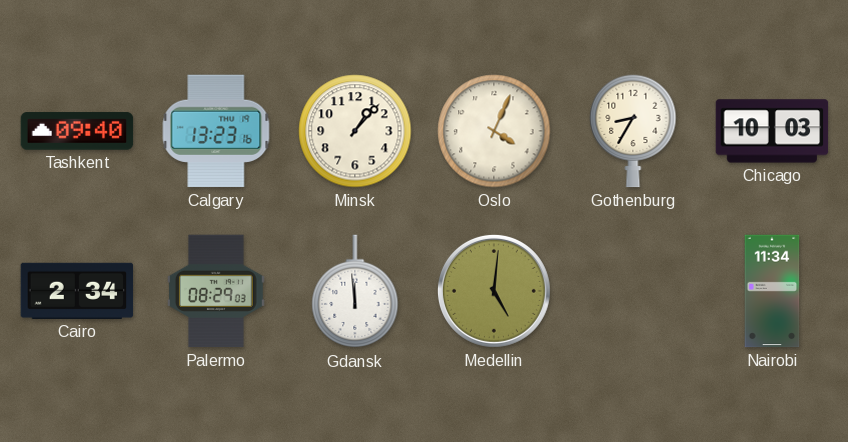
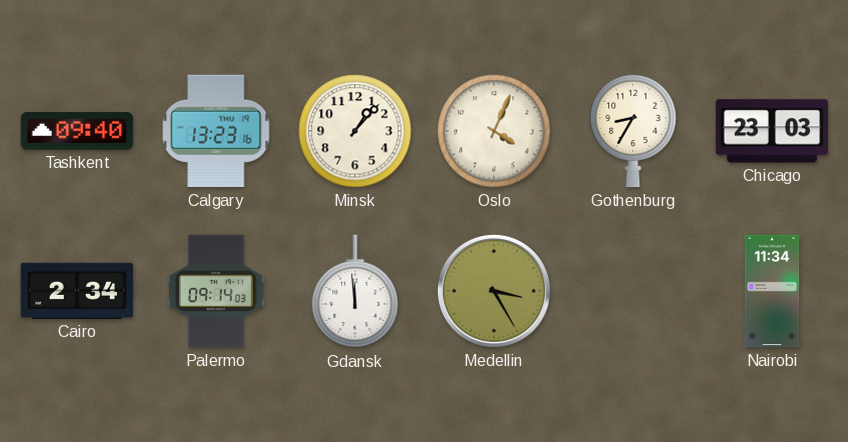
Chicago: 10:03 -> 23:03
Palermo: 08:29 -> 09:14
Medellin: 5:01 -> 3:25
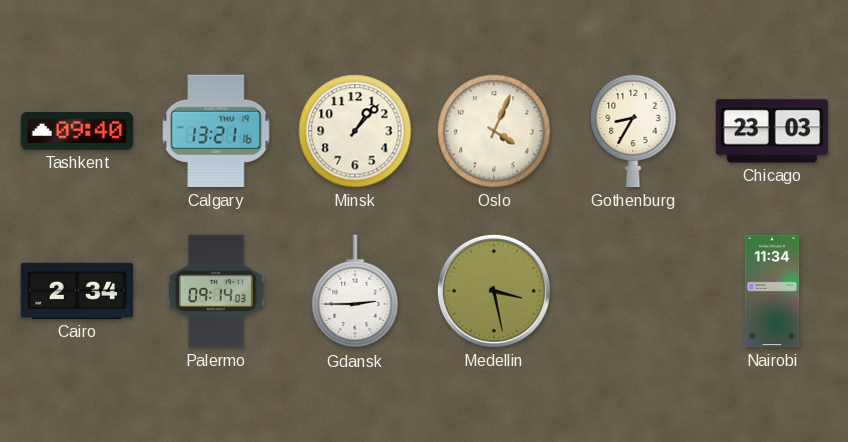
Calgary: 13:23 -> 13:21
Gdansk: 11:59 -> 2:45
Medellin: 3:25 -> 3:28
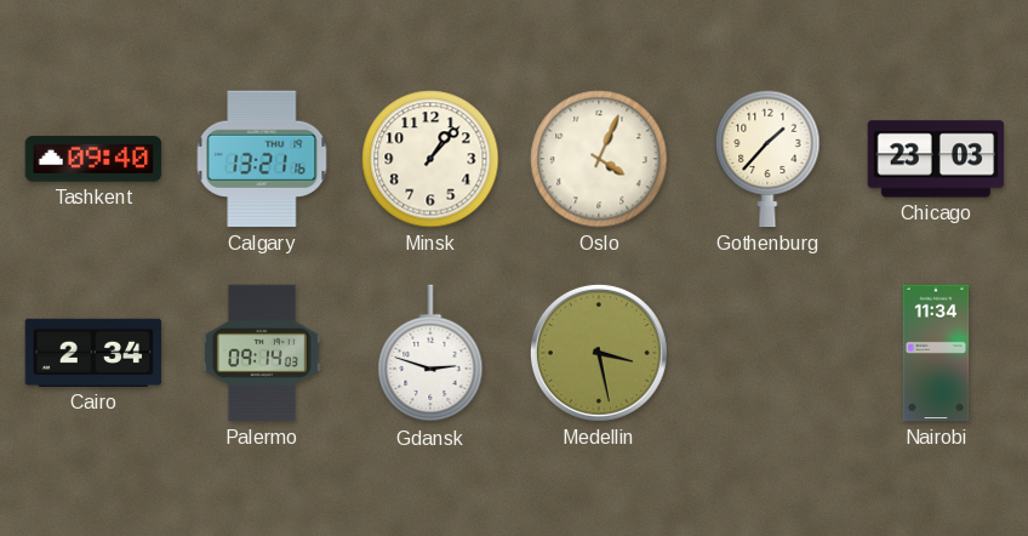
Gothenburg: 8:35 -> 1:37
Gdansk: 2:45 -> 2:48
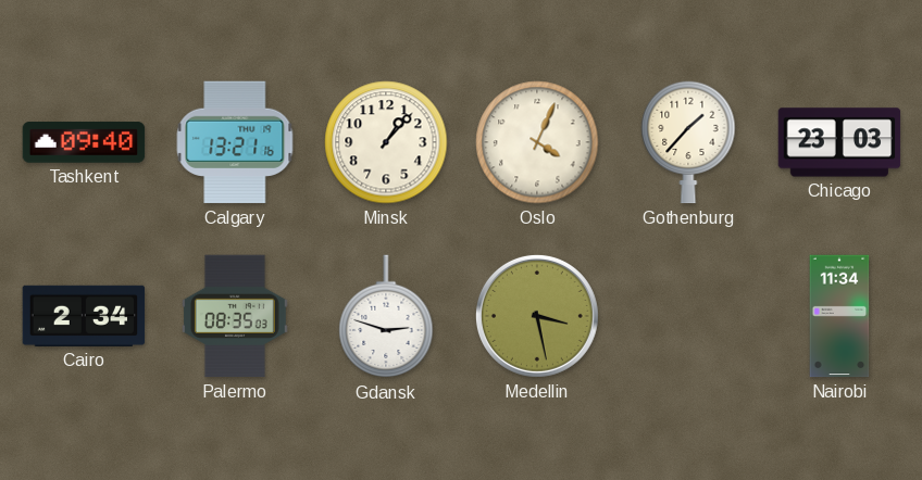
Palermo: 09:14 -> 08:35
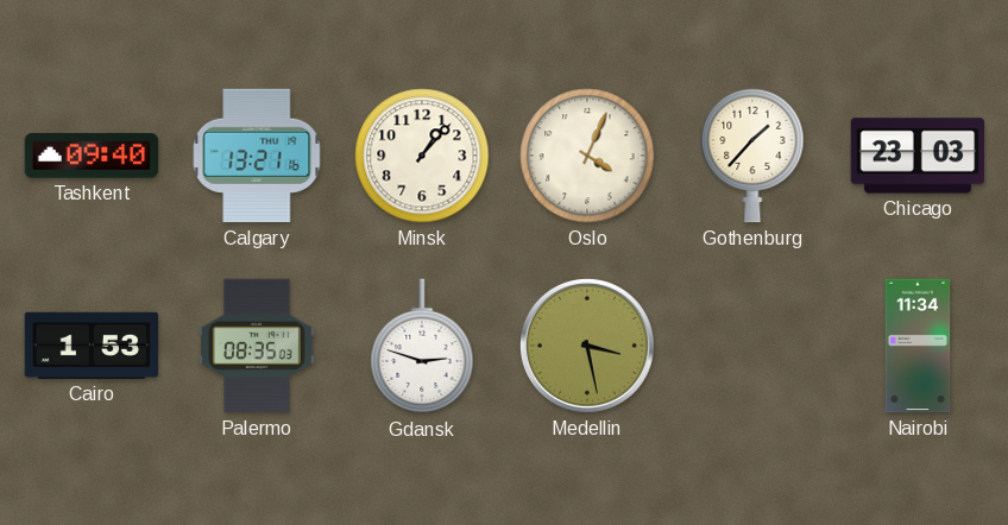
Cairo: 2:34 -> 1:53
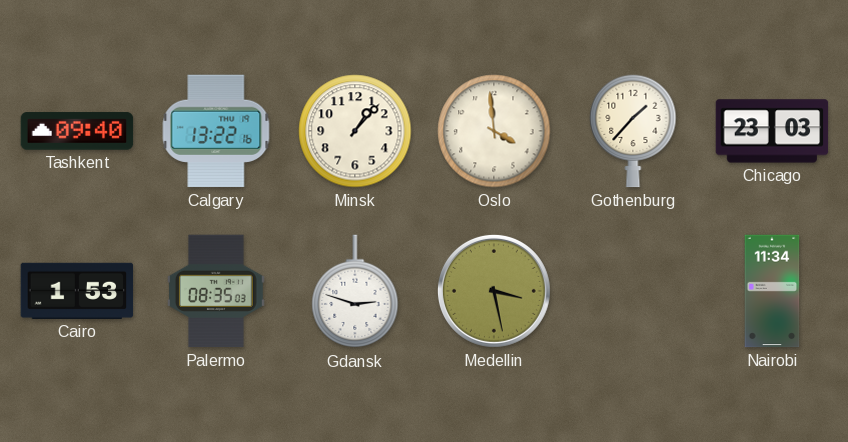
Calgary: 13:21 -> 13:22
Oslo: 4:04 -> 3:59
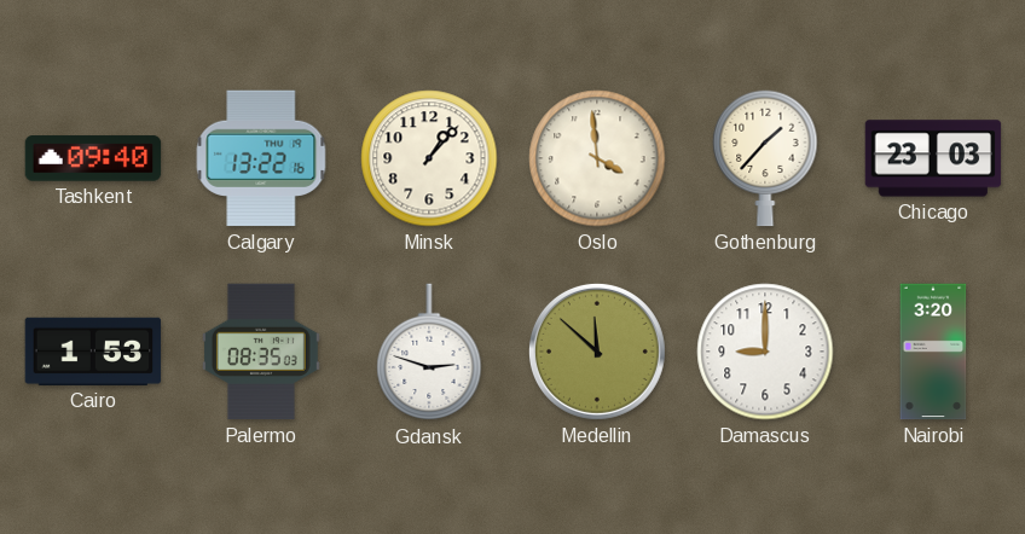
Medellin: 3:28 -> 11:52
Damascus: none -> 9:00
Nairobi: 11:34 -> 3:20
